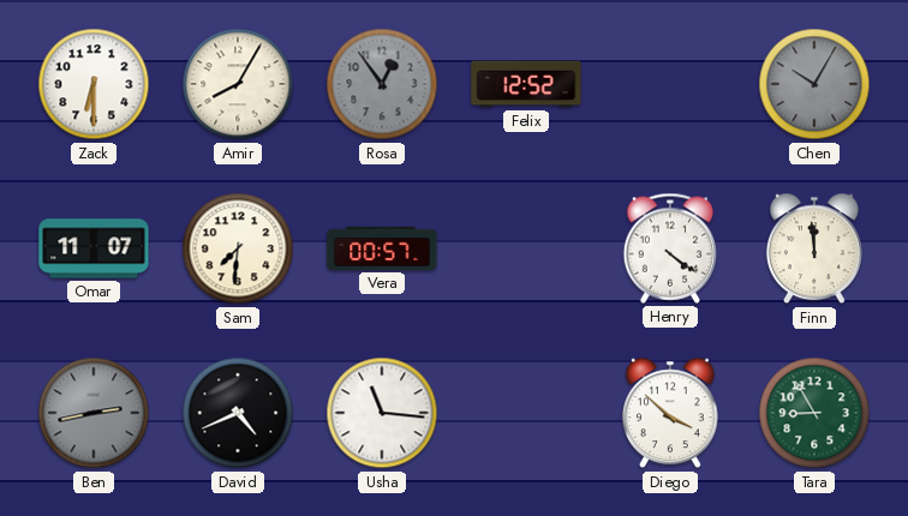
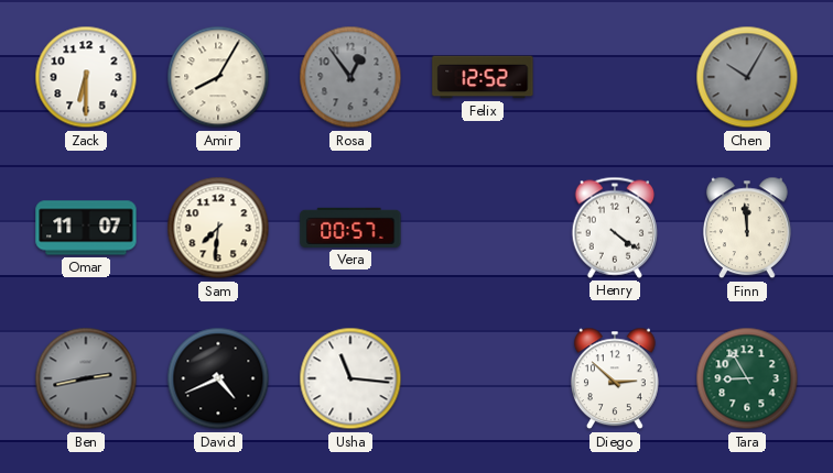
Diego: 3:52 -> 2:52
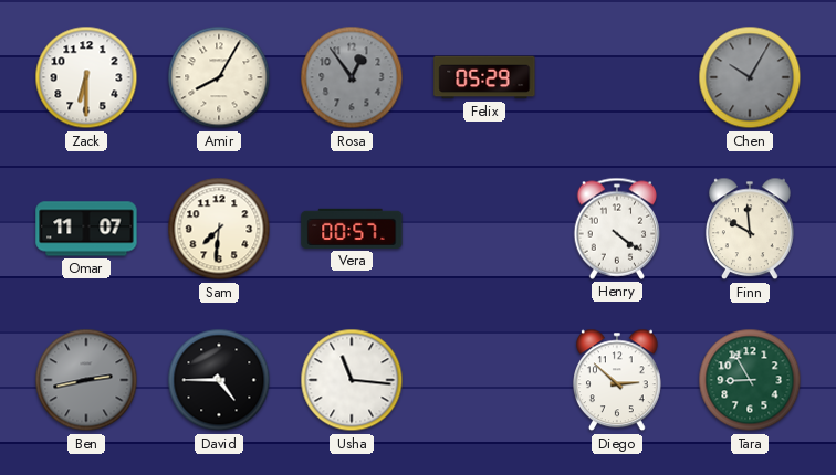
Felix: 12:52 -> 05:29
Finn: 11:59 -> 9:59
David: 4:41 -> 4:45
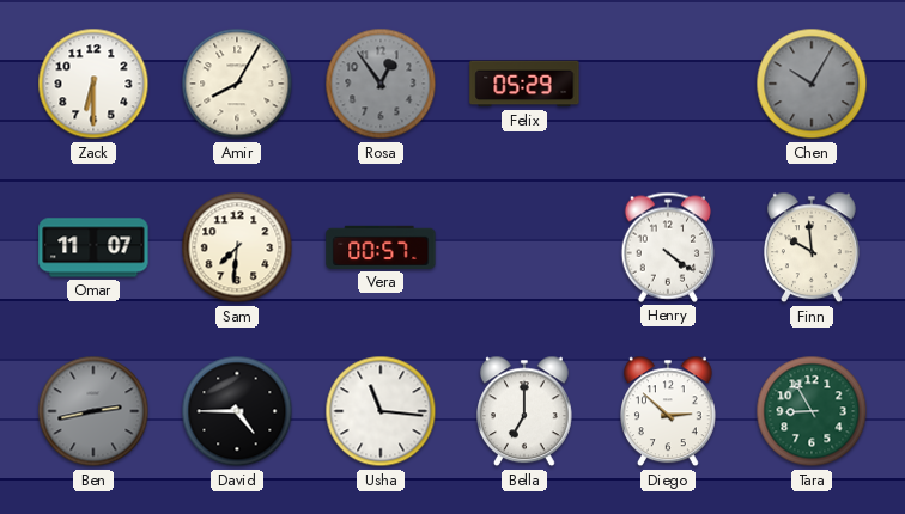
Bella: none -> 7:00
